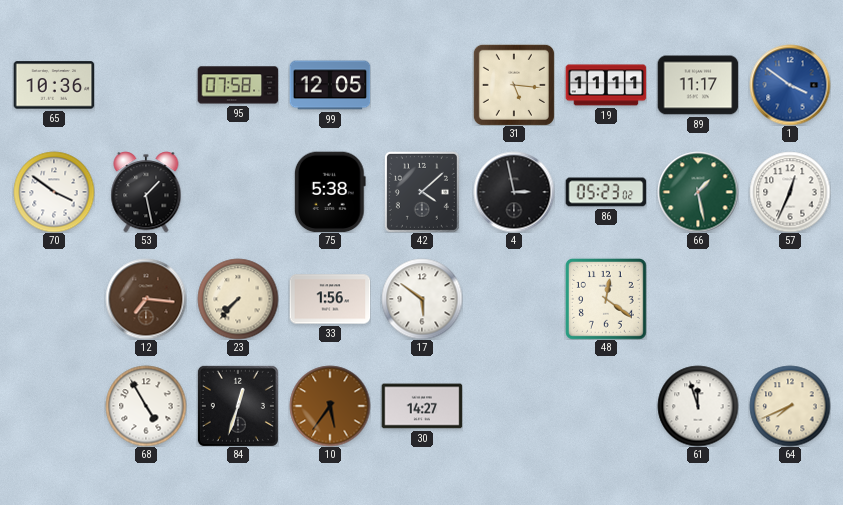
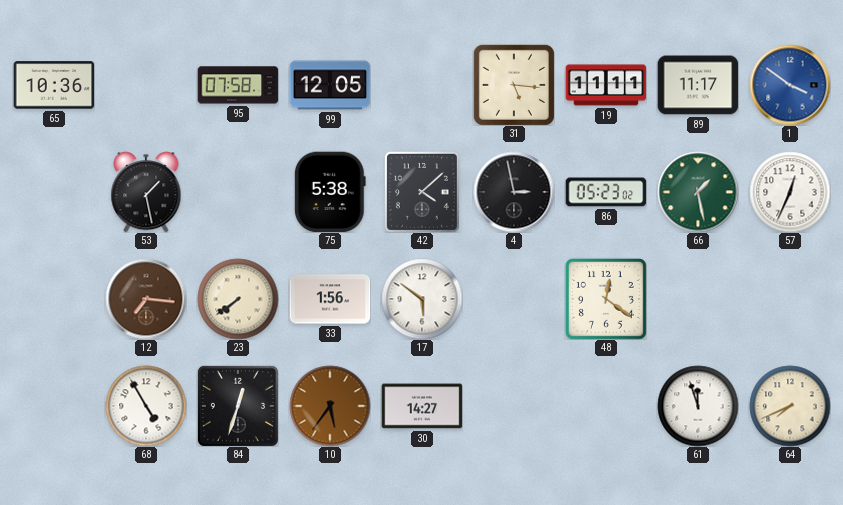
70: 3:51 -> none
23: 7:37 -> 7:39
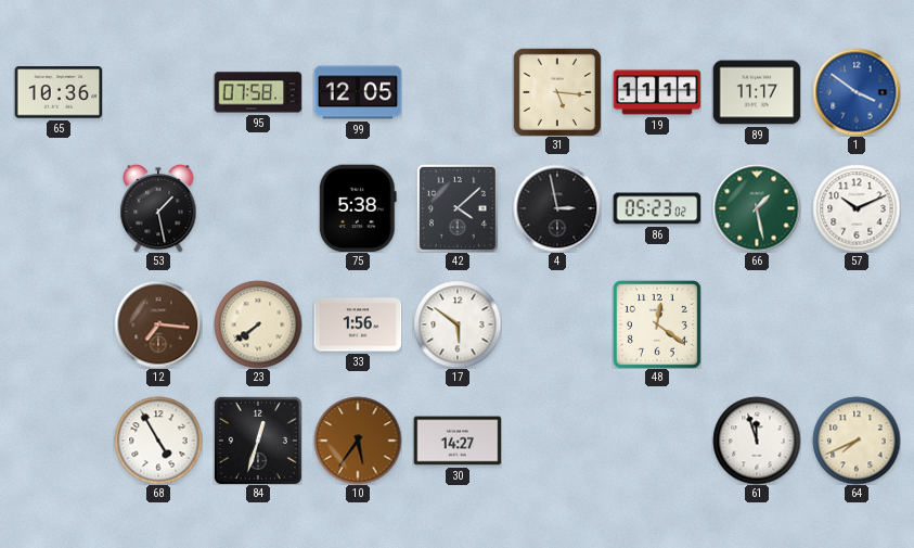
57: 12:34 -> 10:11
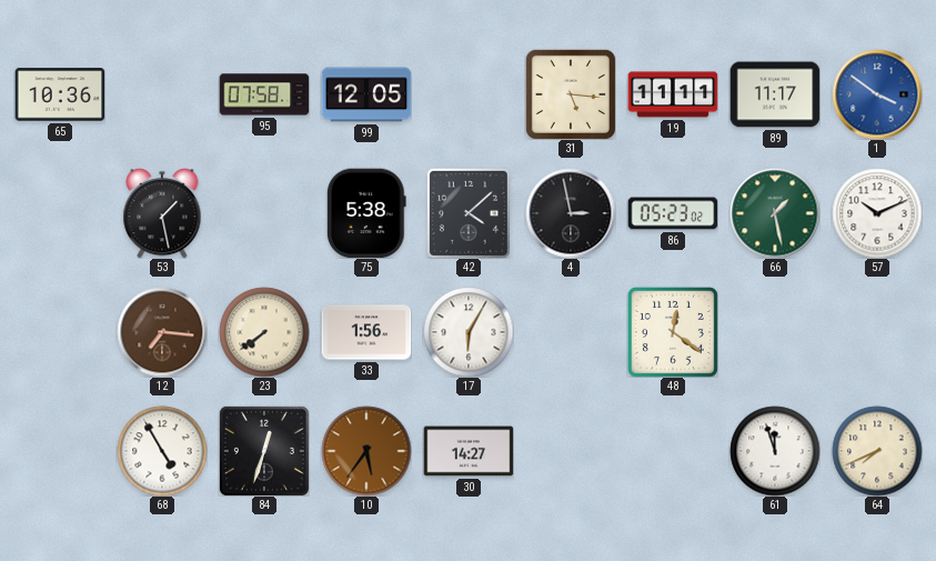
17: 5:51 -> 6:05
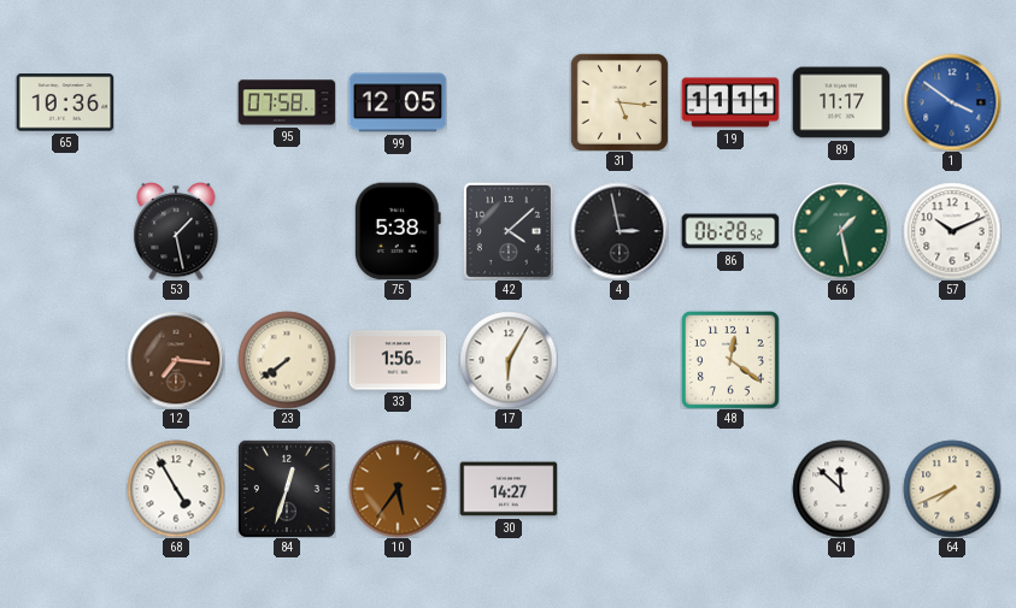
86: 05:23 -> 06:28
61: 11:57 -> 11:52
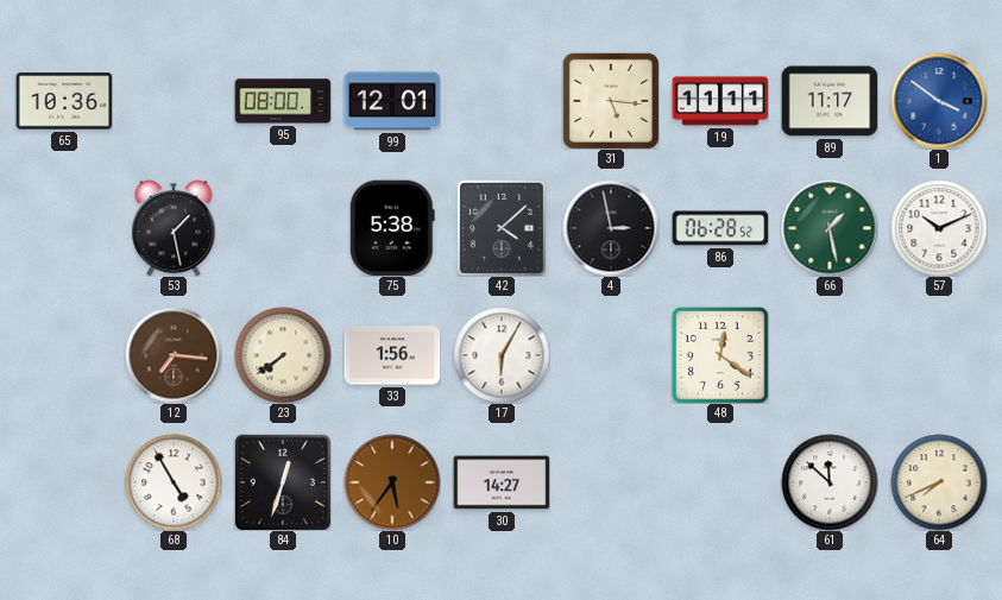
95: 07:58 -> 08:00
99: 12:05 -> 12:01
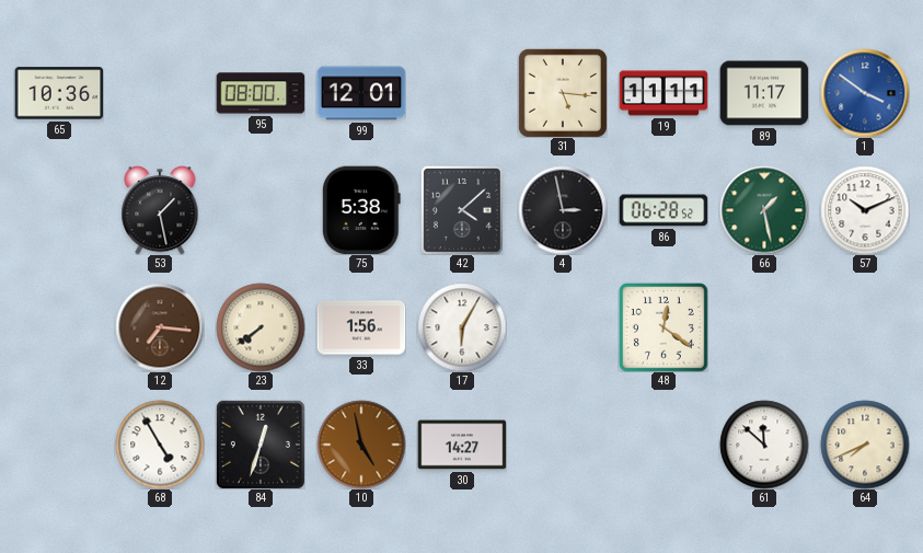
10: 5:36 -> 4:58
